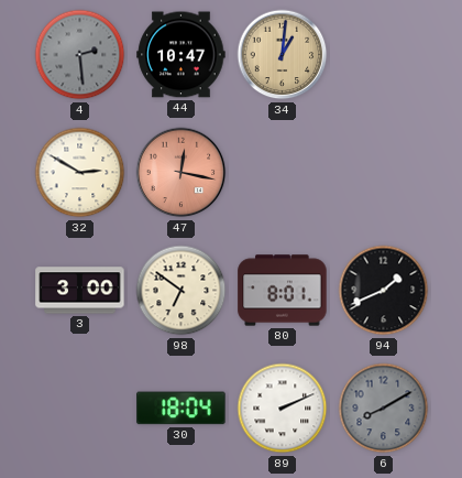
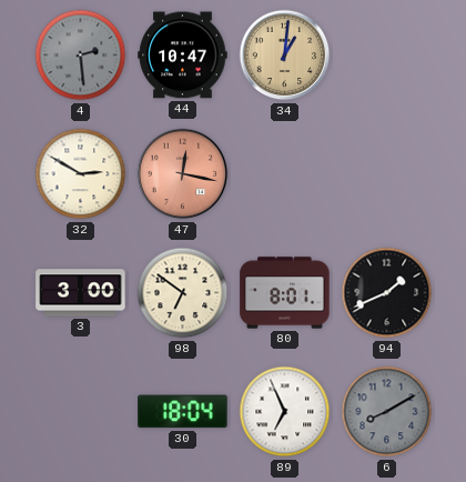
89: 2:11 -> 6:56
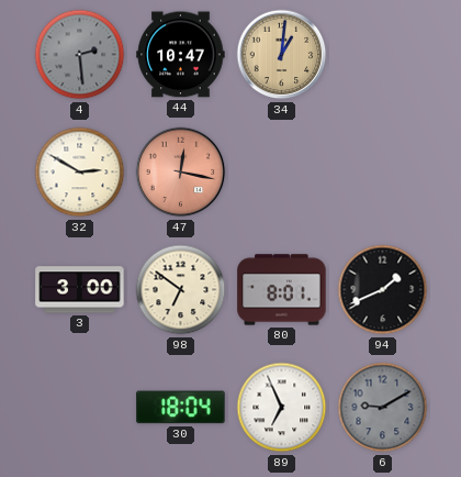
6: 8:10 -> 9:10
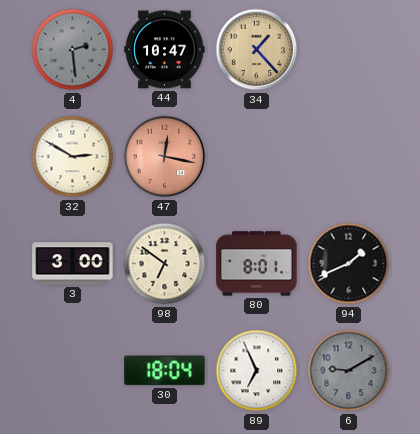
34: 1:01 -> 1:23
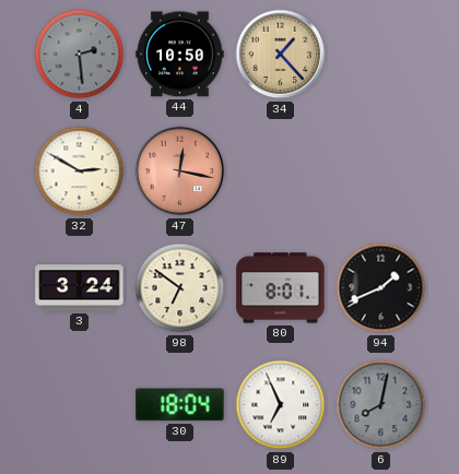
44: 10:47 -> 10:50
3: 3:00 -> 3:24
6: 9:10 -> 8:02
